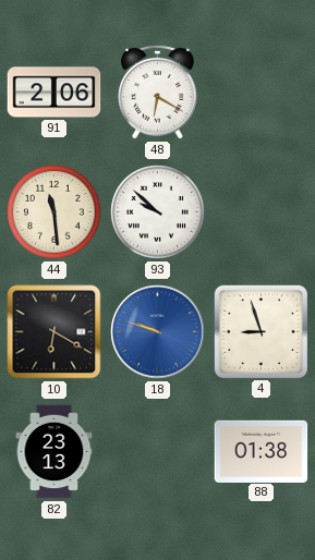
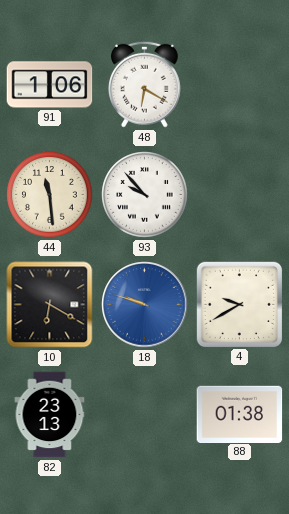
91: 2:06 -> 1:06
93: 9:52 -> 9:53
4: 8:57 -> 9:40
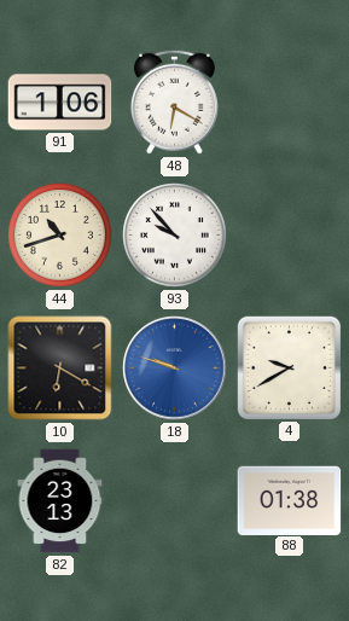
44: 11:29 -> 10:42
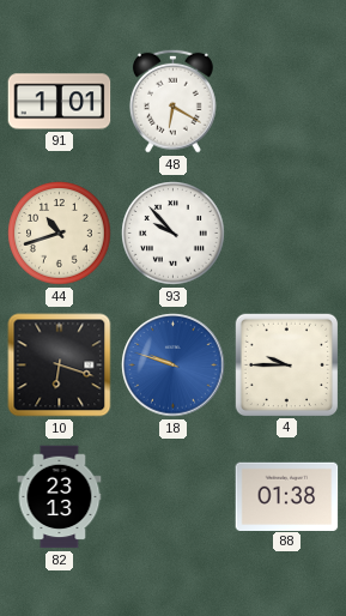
91: 1:06 -> 1:01
10: 6:20 -> 6:18
4: 9:40 -> 9:45
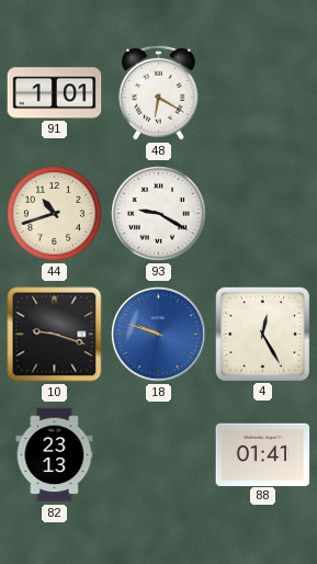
93: 9:53 -> 9:20
10: 6:18 -> 9:18
4: 9:45 -> 12:25
88: 01:38 -> 01:41
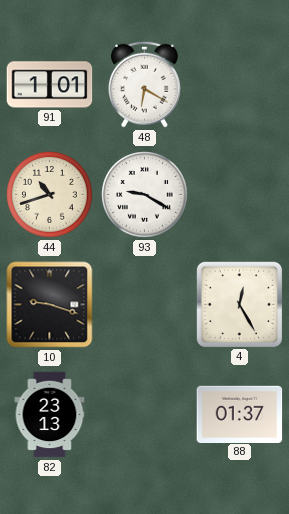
18: 9:48 -> none
88: 01:41 -> 01:37
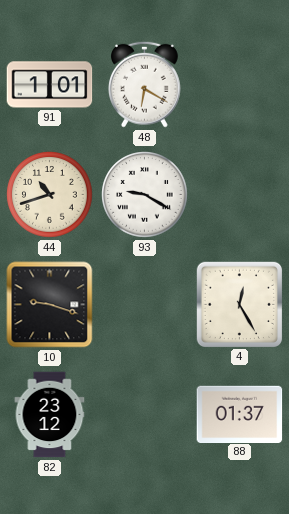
82: 23:13 -> 23:12
